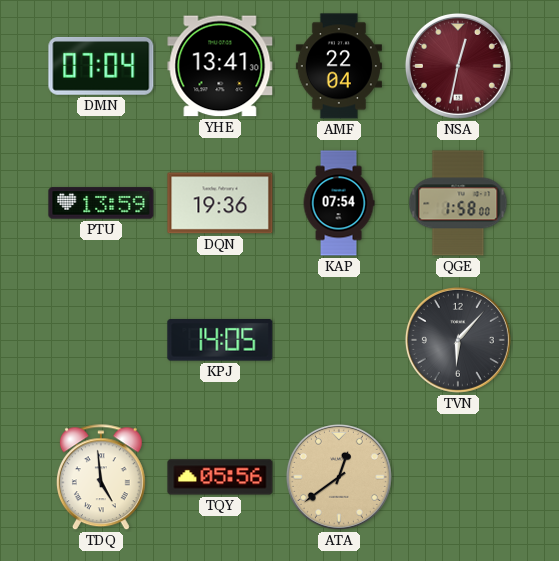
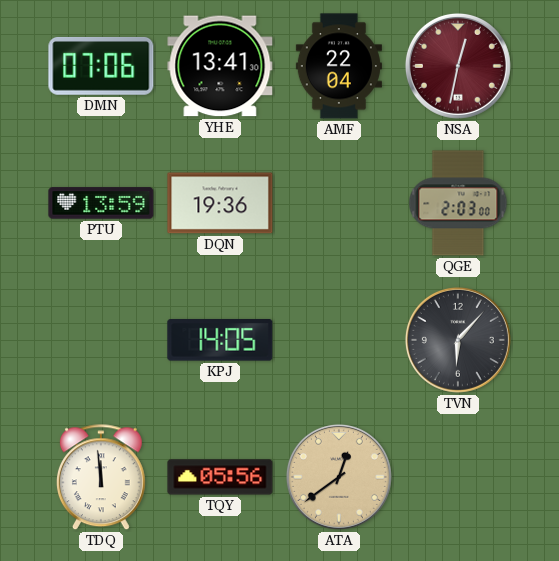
DMN: 07:04 -> 07:06
KAP: 07:54 -> none
QGE: 1:58 -> 2:03
TDQ: 4:59 -> 11:59
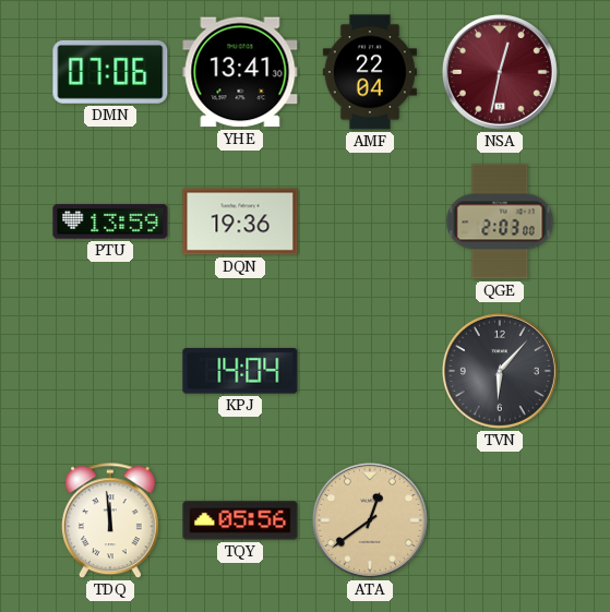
KPJ: 14:05 -> 14:04
